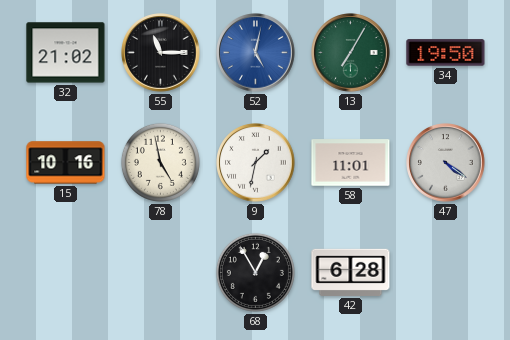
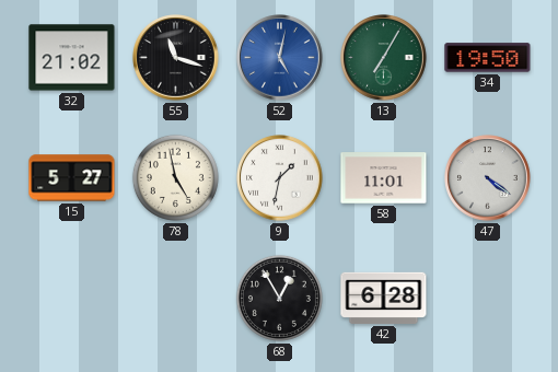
55: 11:15 -> 11:18
15: 10:16 -> 5:27
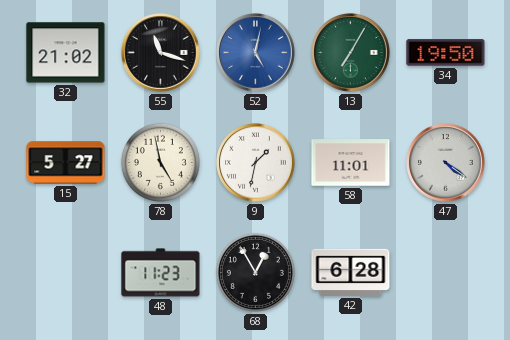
48: none -> 11:23
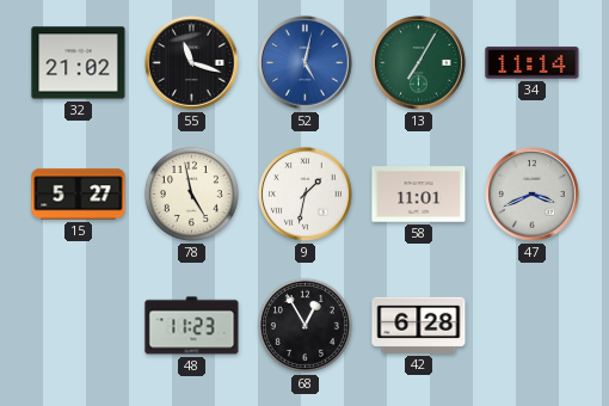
34: 19:50 -> 11:14
47: 4:21 -> 3:41
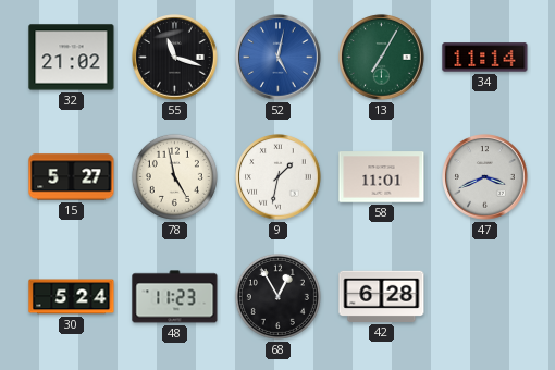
30: none -> 5:24
